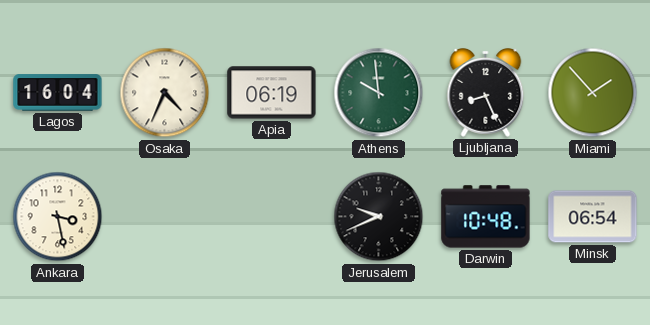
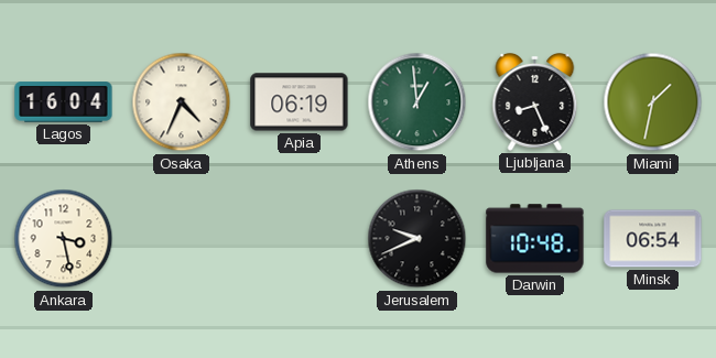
Athens: 9:59 -> 12:59
Miami: 1:53 -> 1:32
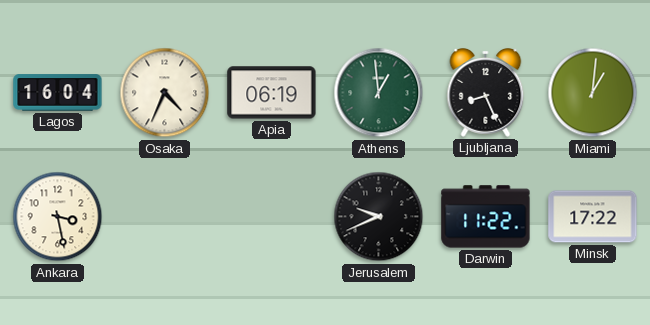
Miami: 1:32 -> 1:01
Darwin: 10:48 -> 11:22
Minsk: 06:54 -> 17:22
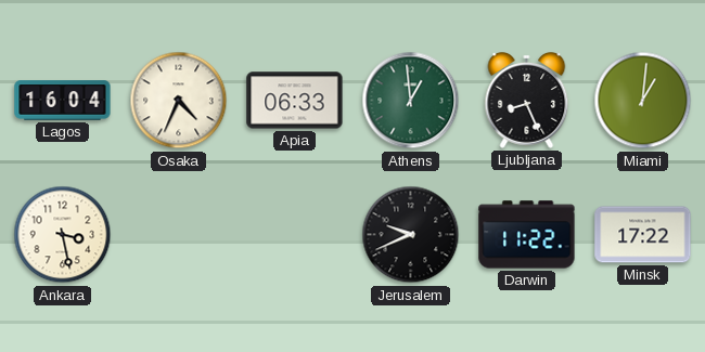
Apia: 06:19 -> 06:33
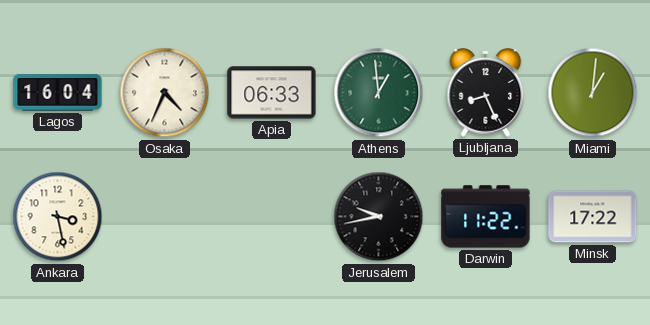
Jerusalem: 9:41 -> 9:43
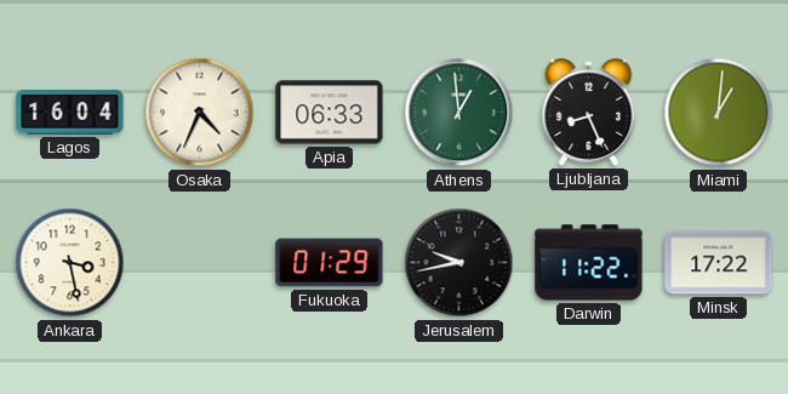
Fukuoka: none -> 01:29
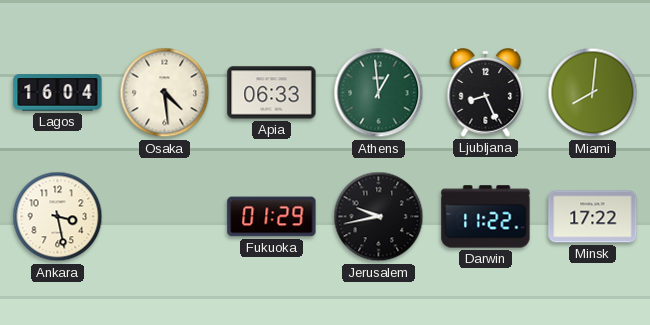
Osaka: 4:34 -> 4:29
Miami: 1:01 -> 8:01
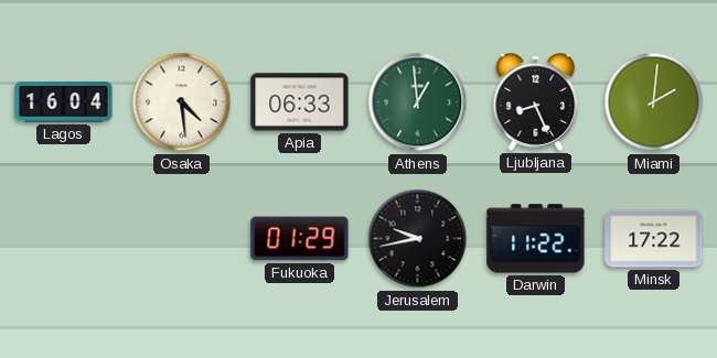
Miami: 8:01 -> 2:01
Ankara: 3:28 -> none
